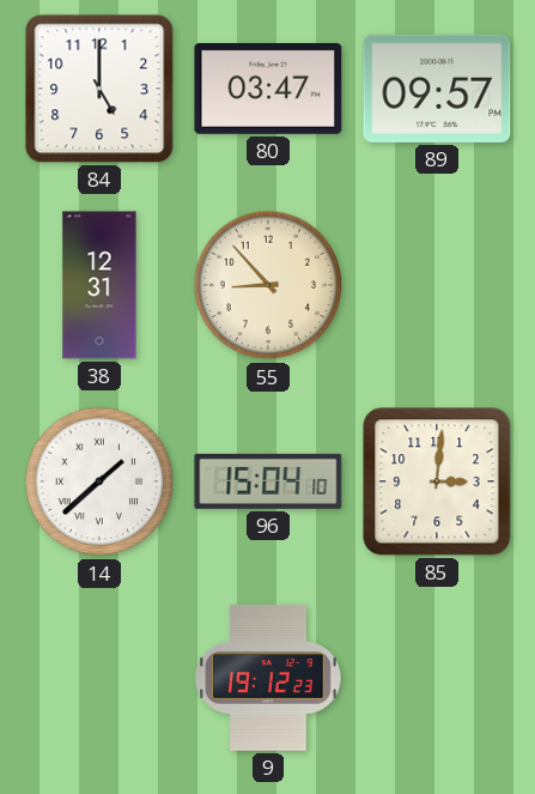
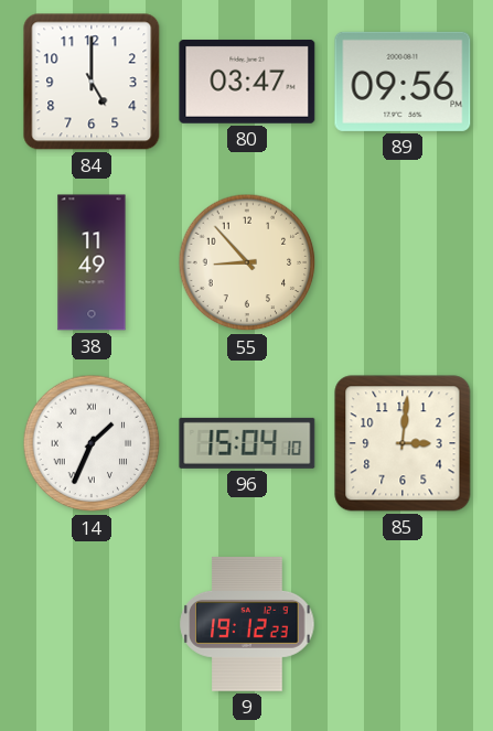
89: 09:57 -> 09:56
38: 12:31 -> 11:49
14: 1:38 -> 1:34
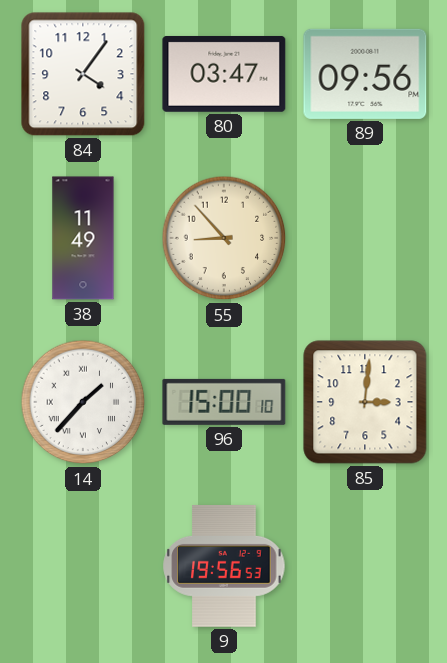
84: 5:00 -> 4:06
14: 1:34 -> 1:37
96: 15:04 -> 15:00
9: 19:12 -> 19:56
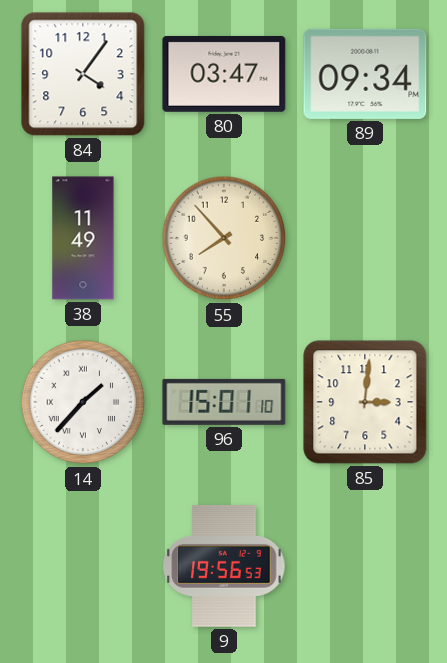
89: 09:56 -> 09:34
55: 8:53 -> 7:53
96: 15:00 -> 15:01
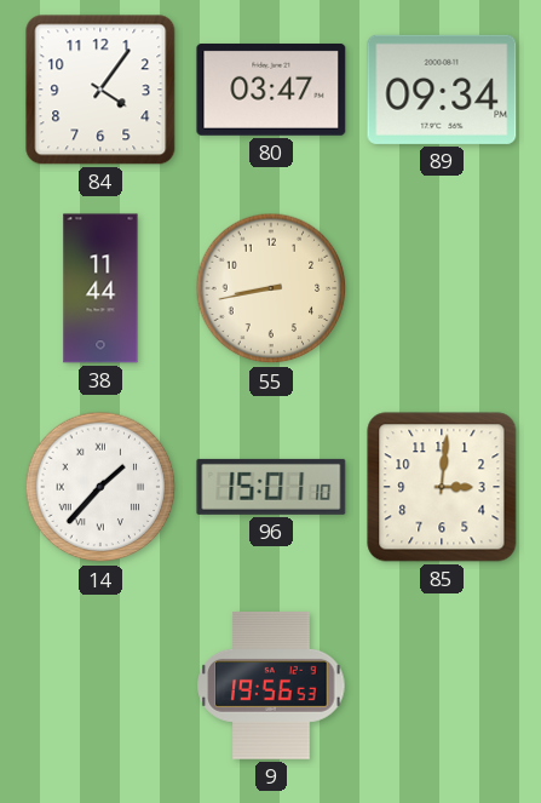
38: 11:49 -> 11:44
55: 7:53 -> 8:43
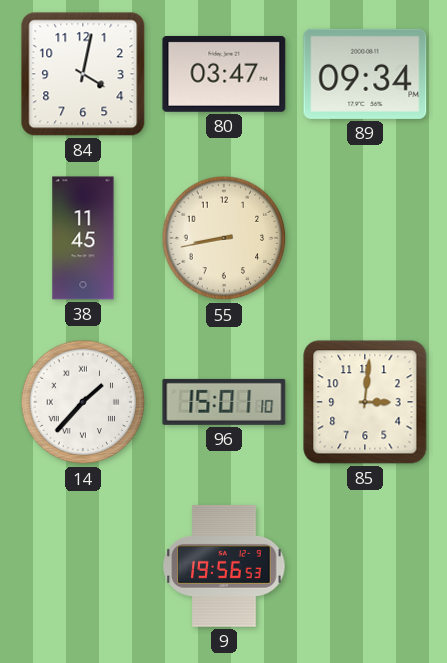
84: 4:06 -> 4:02
38: 11:44 -> 11:45
